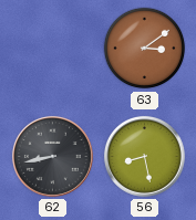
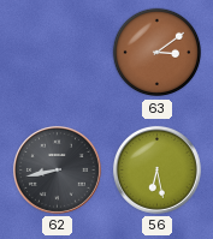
56: 8:28 -> 6:28
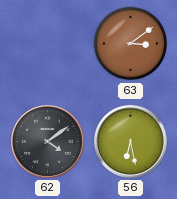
62: 8:43 -> 4:09
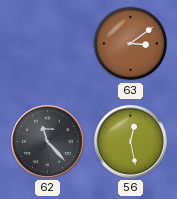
62: 4:09 -> 11:23
56: 6:28 -> 12:28
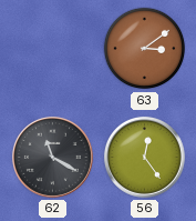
62: 11:23 -> 11:20
56: 12:28 -> 12:24
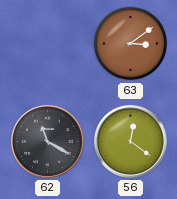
56: 12:24 -> 12:21
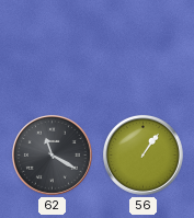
63: 3:09 -> none
56: 12:21 -> 1:06
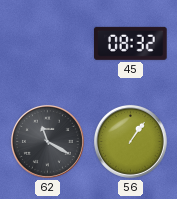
45: none -> 08:32
